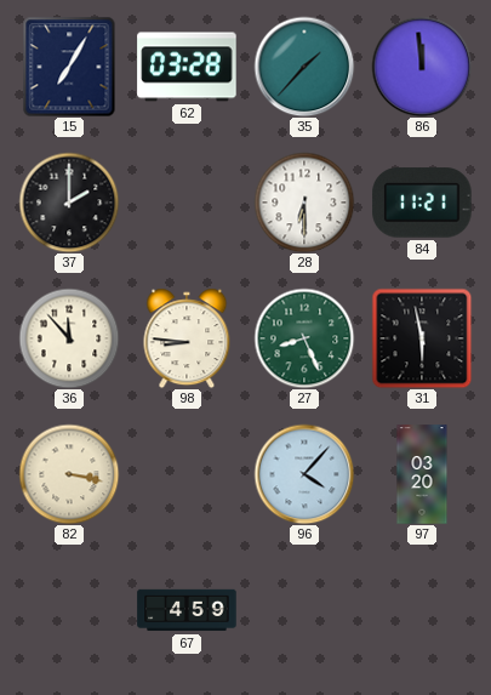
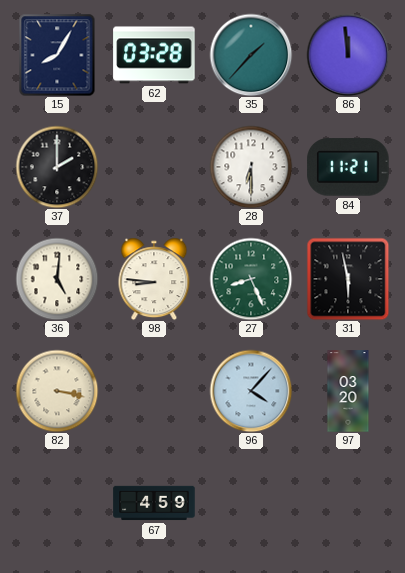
15: 7:05 -> 8:05
36: 11:53 -> 5:01
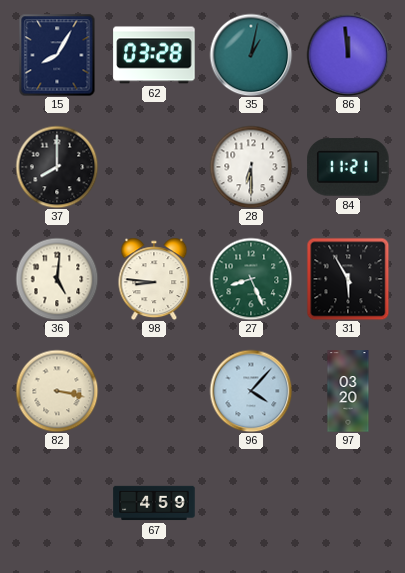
35: 1:37 -> 1:02
37: 2:00 -> 8:00
31: 5:58 -> 5:55
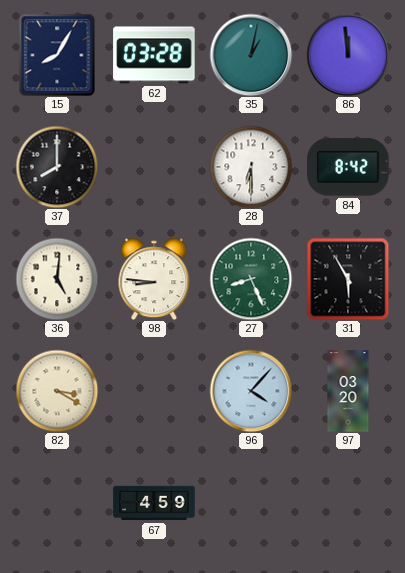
84: 11:21 -> 8:42
82: 3:17 -> 3:20
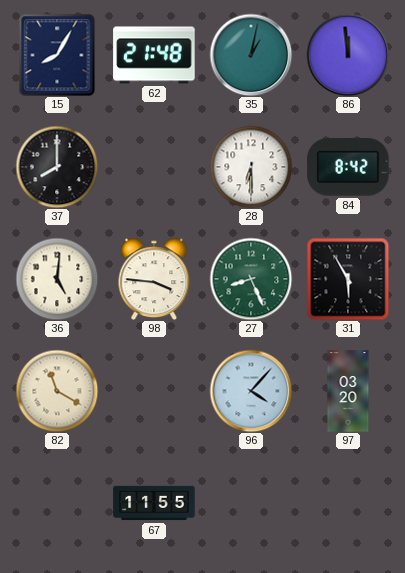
62: 03:28 -> 21:48
98: 8:46 -> 3:46
82: 3:20 -> 11:20
67: 4:59 -> 11:55
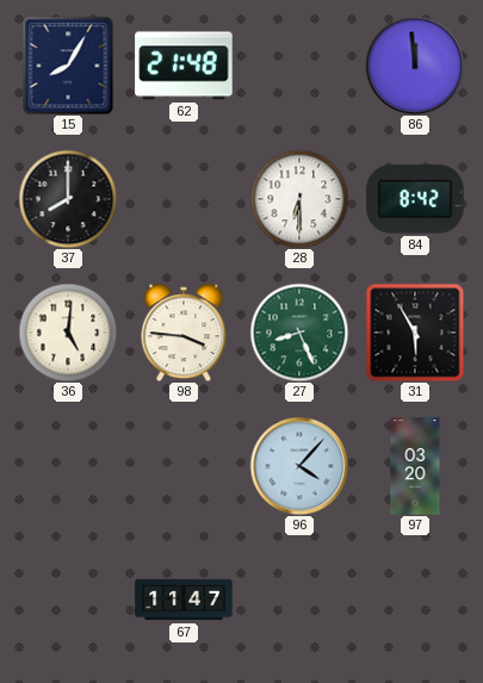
35: 1:02 -> none
82: 11:20 -> none
67: 11:55 -> 11:47
